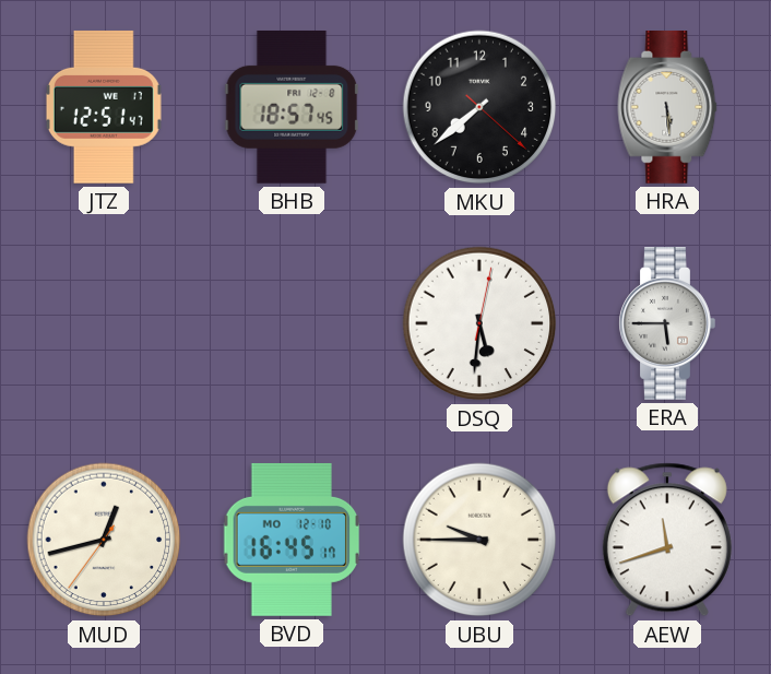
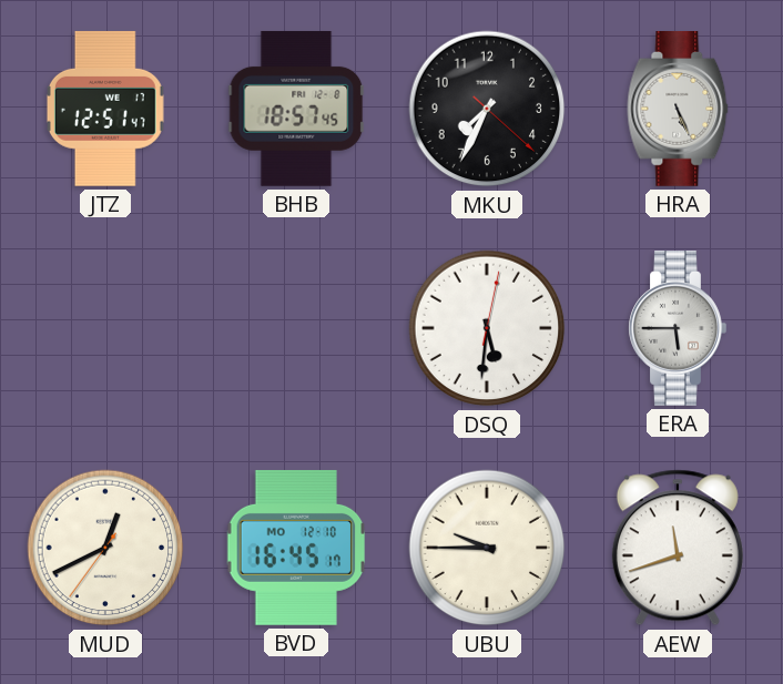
MKU: 7:38 -> 7:34
HRA: 5:29 -> 5:26
MUD: 12:42 -> 12:40
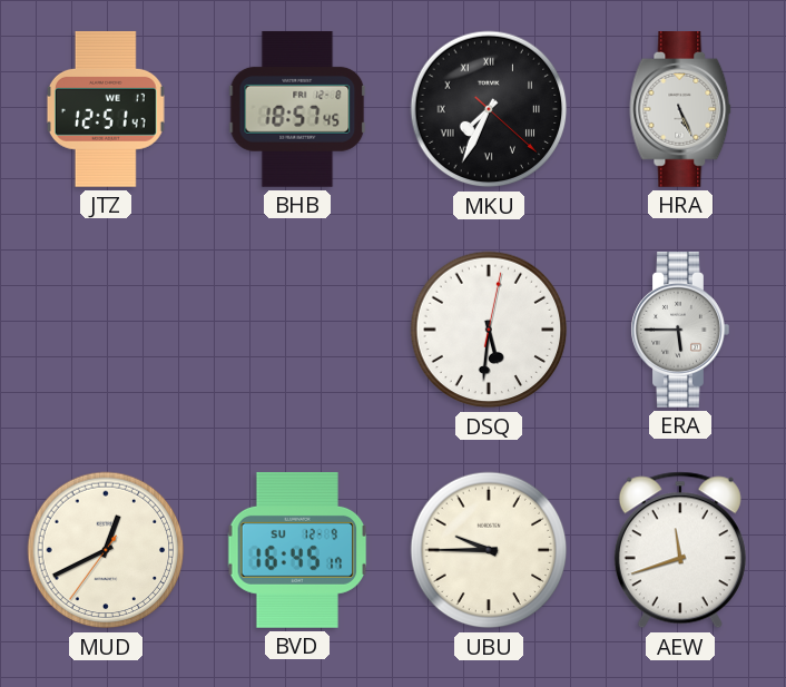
MKU numerals: Arabic -> Roman
BVD date: MO 12-10 -> SU 12-9
